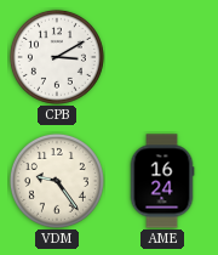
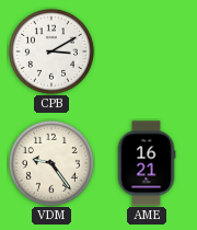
AME: 16:24 -> 16:21
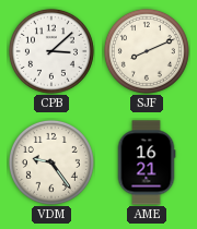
CPB: 3:10 -> 3:08
SJF: none -> 8:11
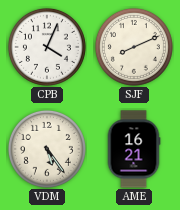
CPB: 3:08 -> 4:04
VDM: 9:24 -> 5:24
